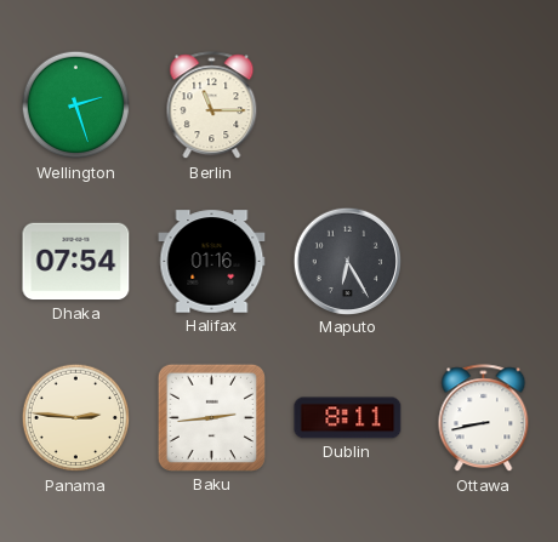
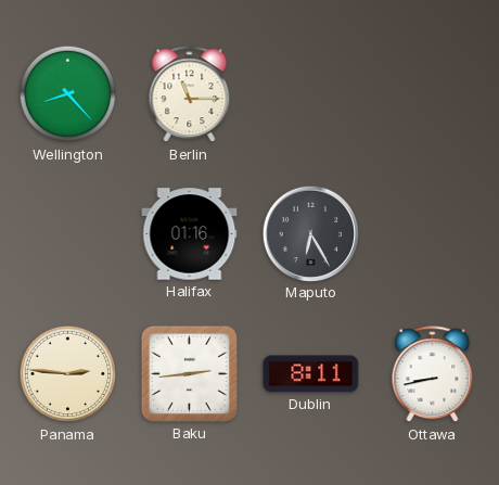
Wellington: 2:27 -> 8:23
Dhaka: 07:54 -> none
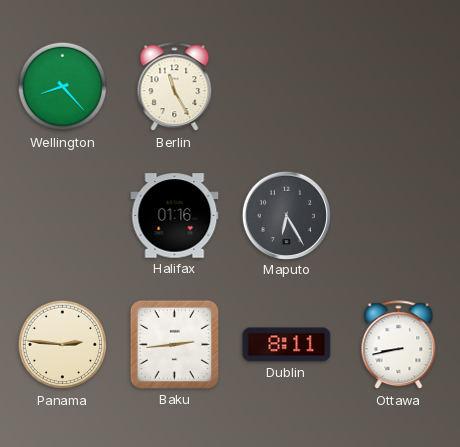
Berlin: 11:15 -> 11:25
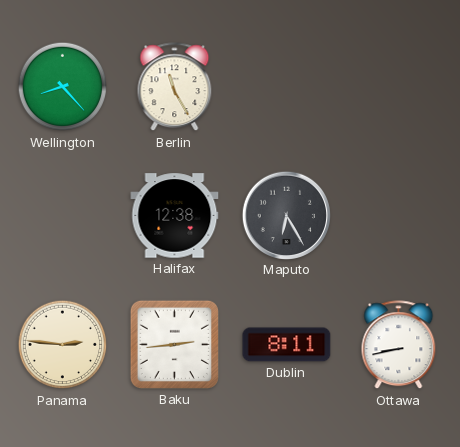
Halifax: 01:16 -> 12:38
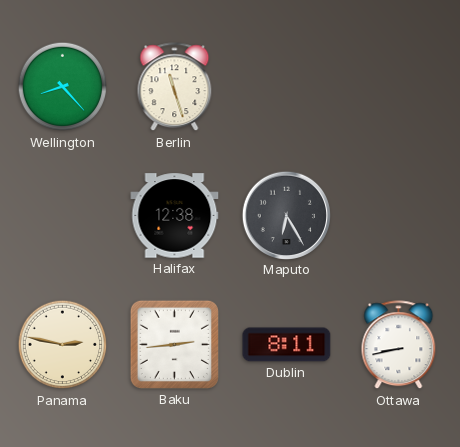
Berlin: 11:25 -> 11:27
Panama: 2:46 -> 2:47
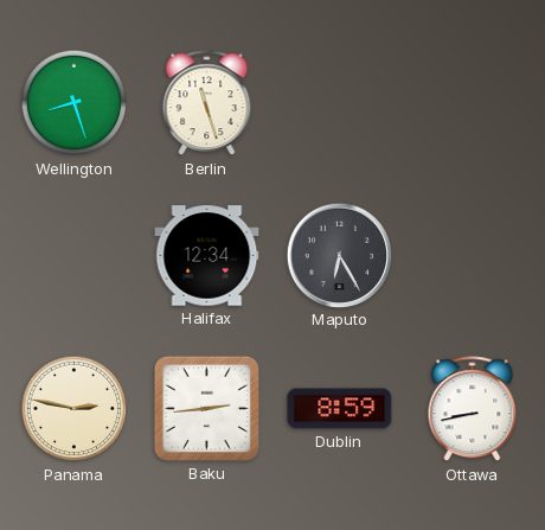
Wellington: 8:23 -> 8:27
Halifax: 12:38 -> 12:34
Dublin: 8:11 -> 8:59
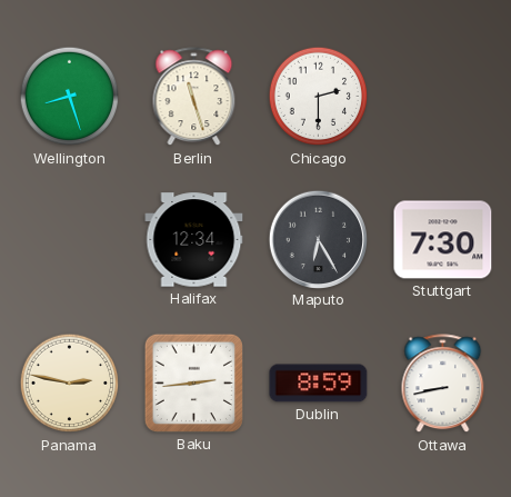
Chicago: none -> 2:30
Stuttgart: none -> 7:30
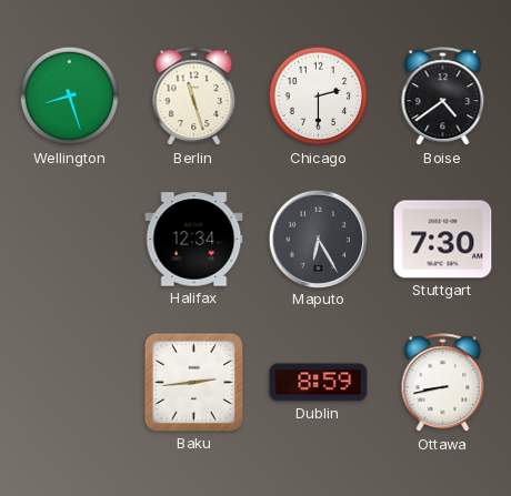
Boise: none -> 4:39
Panama: 2:47 -> none
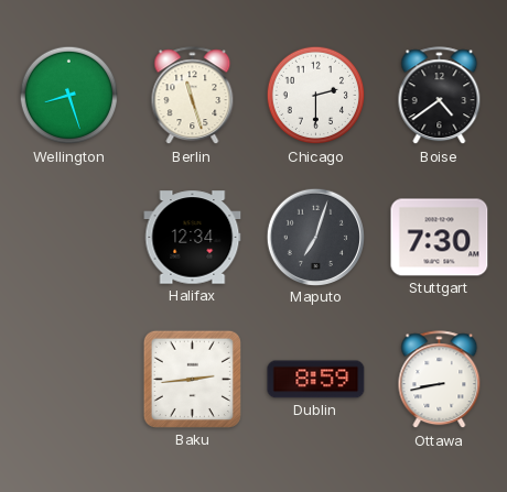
Maputo: 6:25 -> 7:03
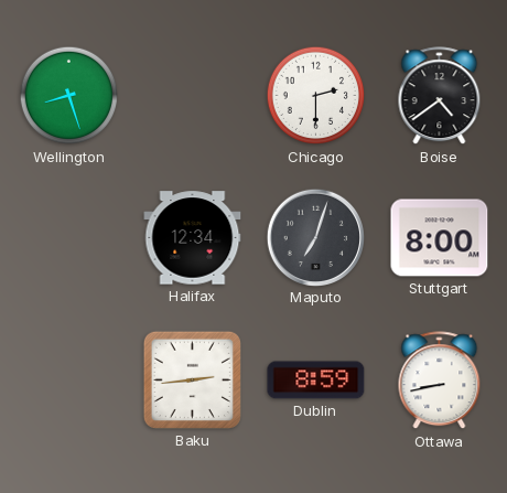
Berlin: 11:27 -> none
Stuttgart: 7:30 -> 8:00
